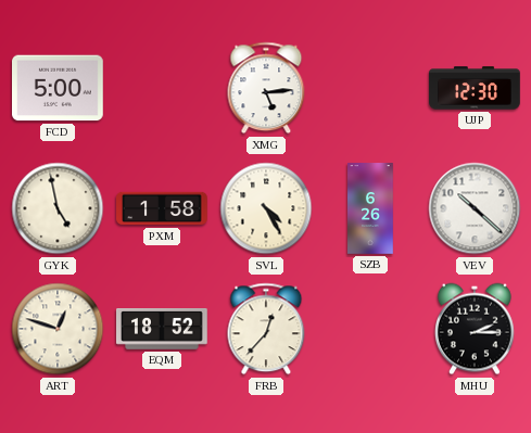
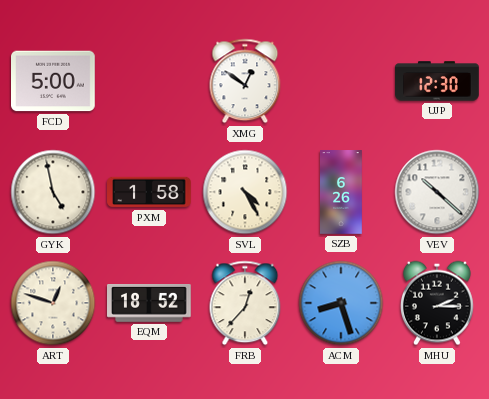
XMG: 5:14 -> 12:51
ACM: none -> 8:27
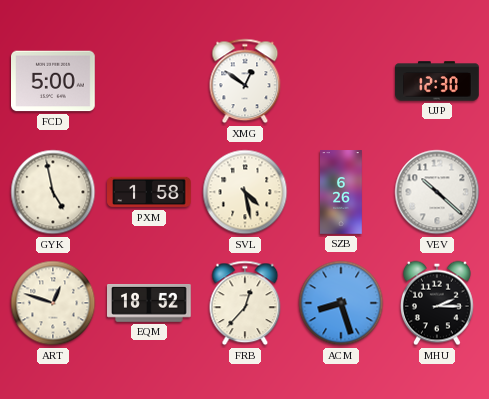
SVL: 4:25 -> 4:28
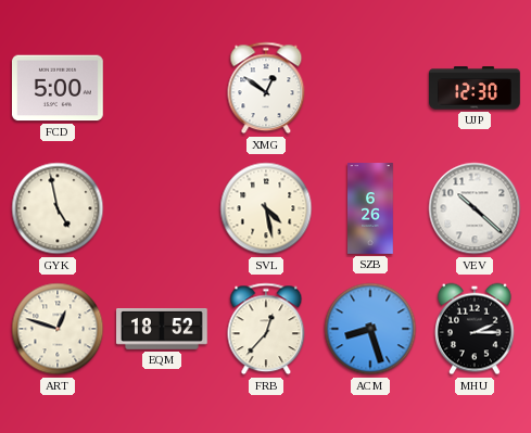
PXM: 1:58 -> none
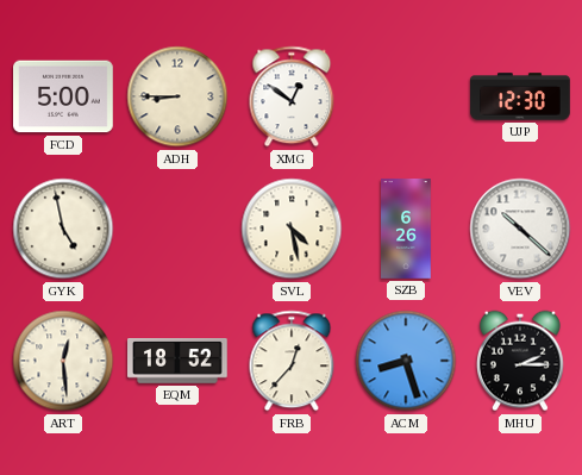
ADH: none -> 8:45
ART: 12:48 -> 12:29
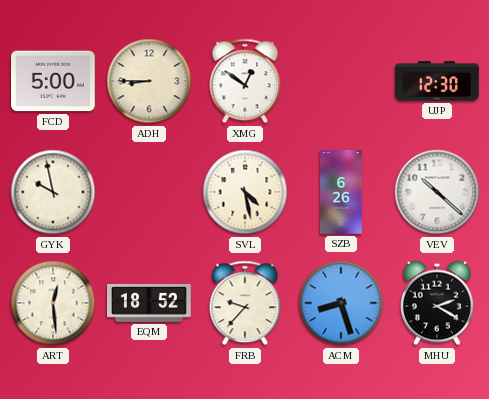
GYK: 4:58 -> 9:58
FRB: 12:37 -> 9:37
MHU: 2:15 -> 2:20
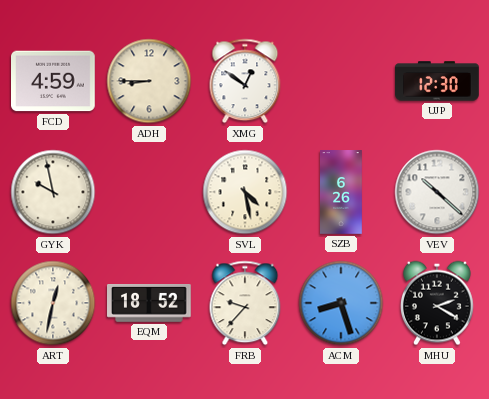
FCD: 5:00 -> 4:59
ART: 12:29 -> 12:32
